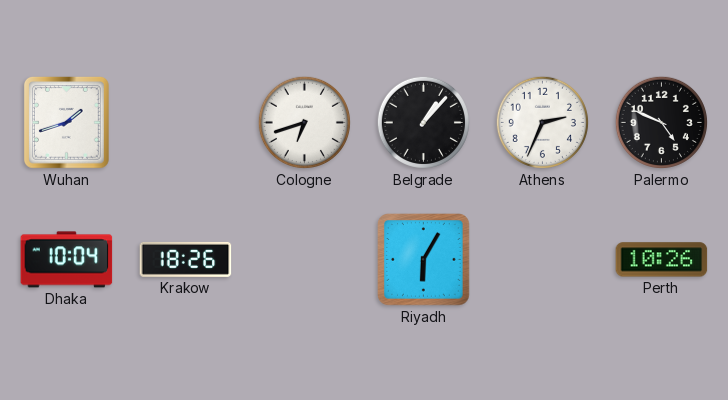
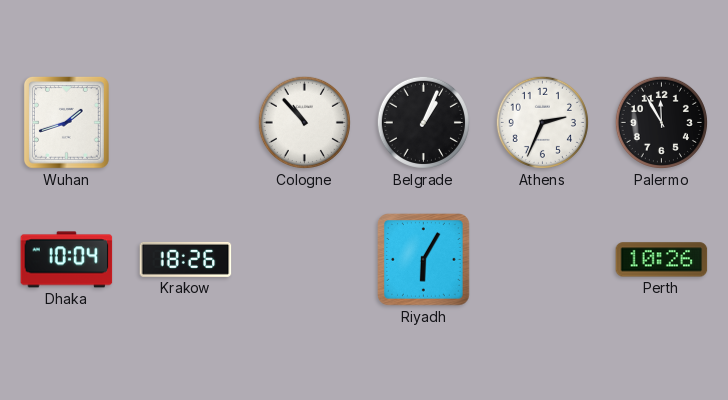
Cologne: 6:42 -> 10:53
Belgrade: 1:07 -> 1:04
Palermo: 4:49 -> 11:55
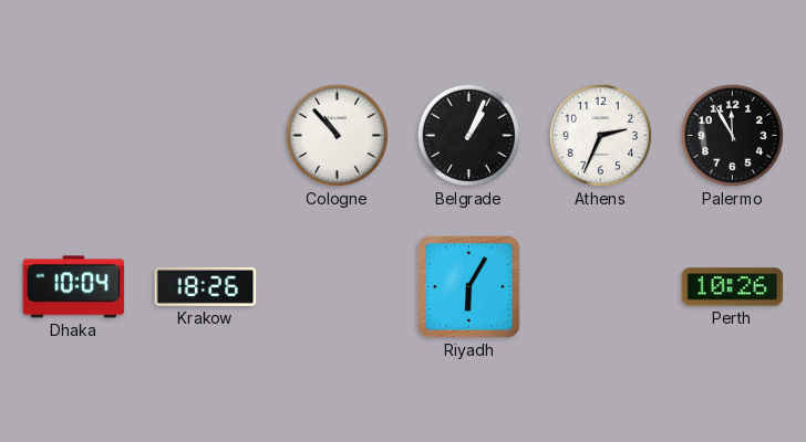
Wuhan: 1:42 -> none
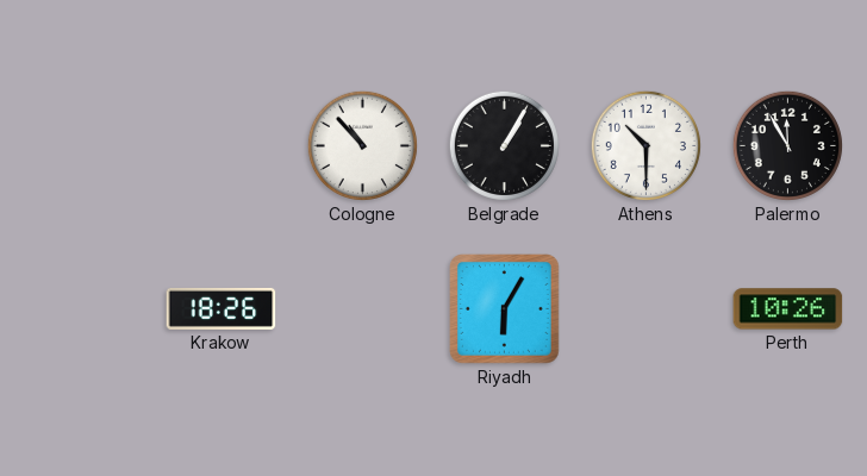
Belgrade: 1:04 -> 1:05
Athens: 2:34 -> 10:30
Dhaka: 10:04 -> none
